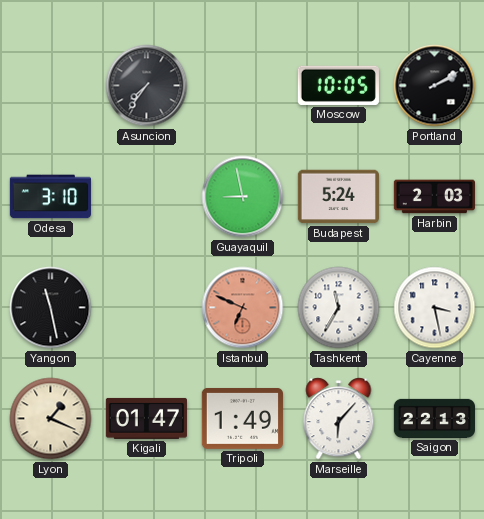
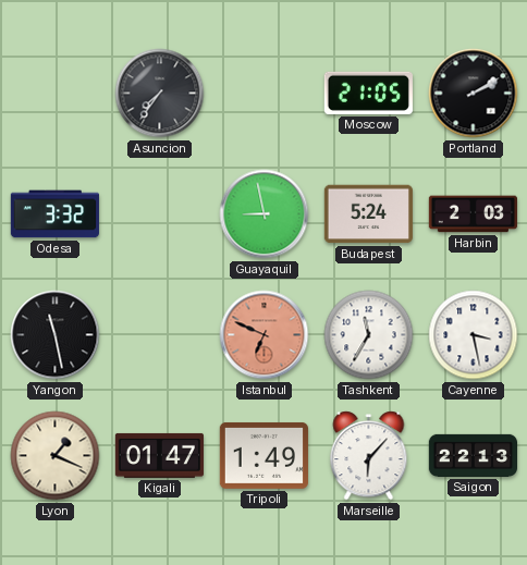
Moscow: 10:05 -> 21:05
Odesa: 3:10 -> 3:32
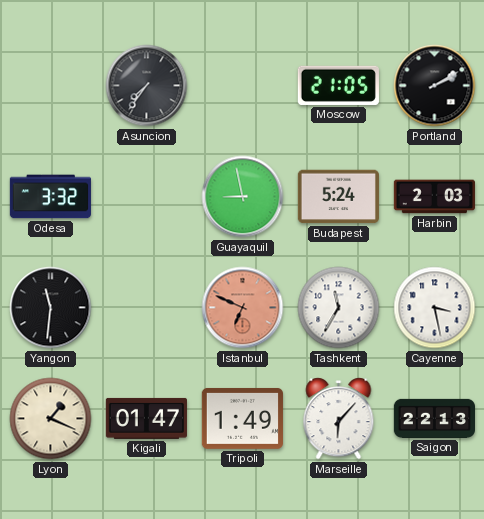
Yangon: 11:28 -> 11:31
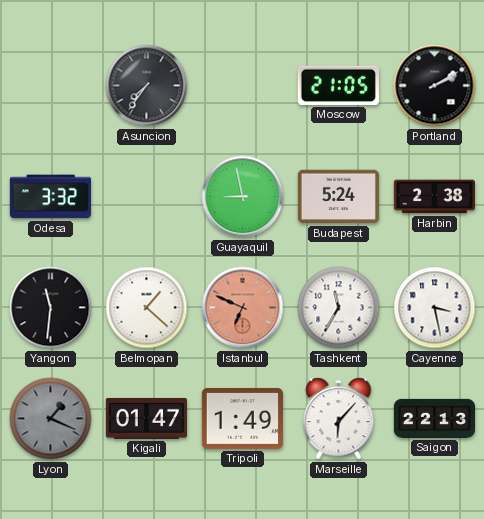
Harbin: 2:03 -> 2:38
Belmopan: none -> 1:22
Lyon dial: cream -> grey
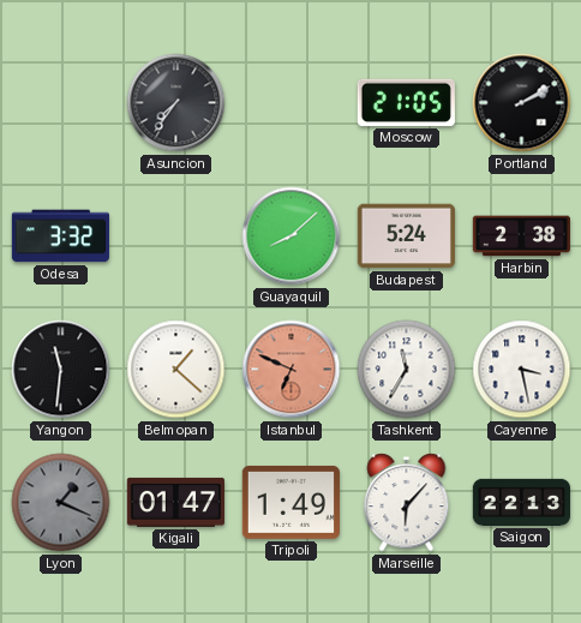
Guayaquil: 8:58 -> 8:08
